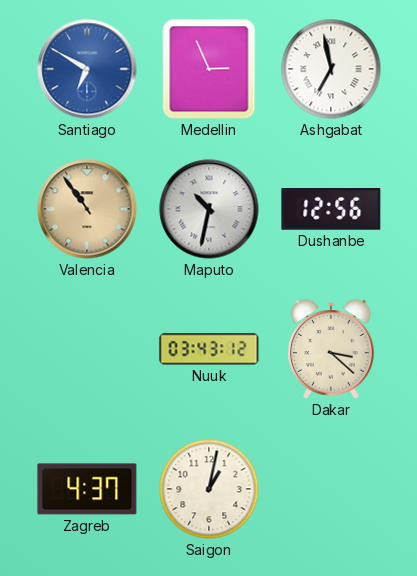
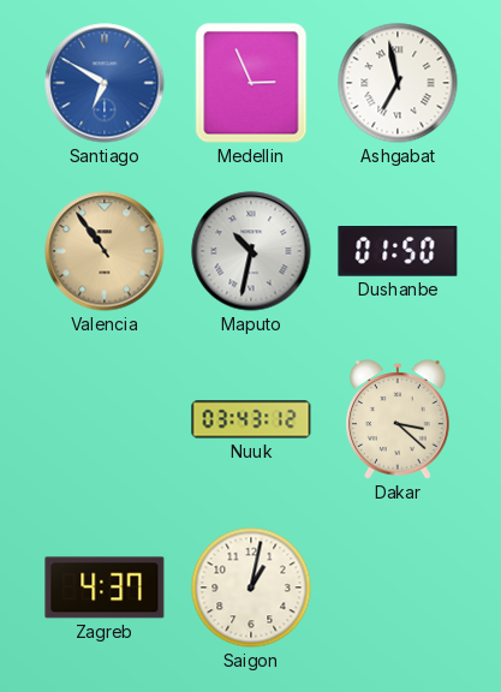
Dushanbe: 12:56 -> 01:50
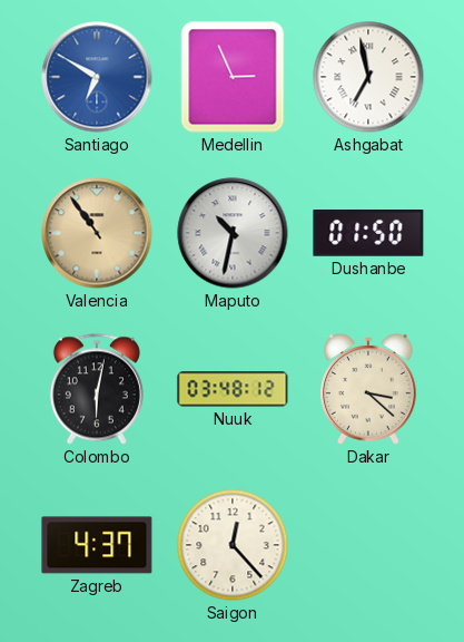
Colombo: none -> 6:02
Nuuk: 03:43 -> 03:48
Saigon: 1:02 -> 12:23
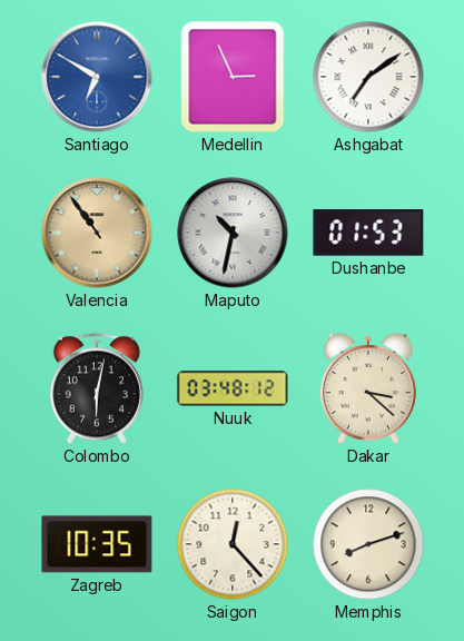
Ashgabat: 6:58 -> 7:09
Dushanbe: 01:50 -> 01:53
Zagreb: 4:37 -> 10:35
Memphis: none -> 8:12
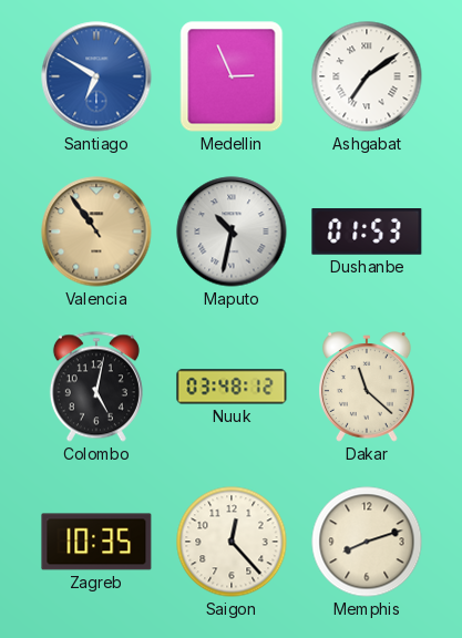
Colombo: 6:02 -> 5:02
Dakar: 3:22 -> 11:22
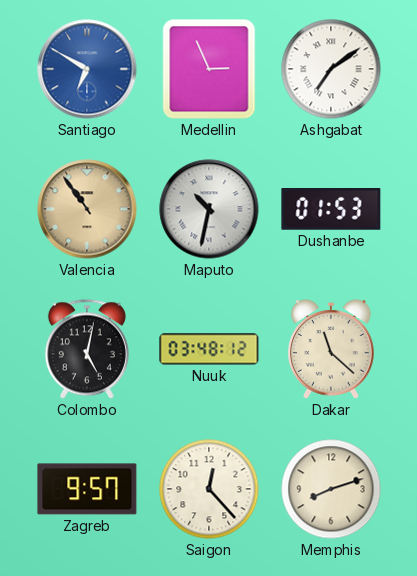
Zagreb: 10:35 -> 9:57
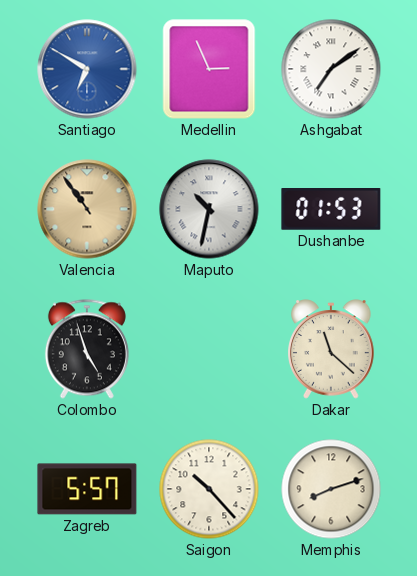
Colombo: 5:02 -> 4:57
Nuuk: 03:48 -> none
Zagreb: 9:57 -> 5:57
Saigon: 12:23 -> 10:23
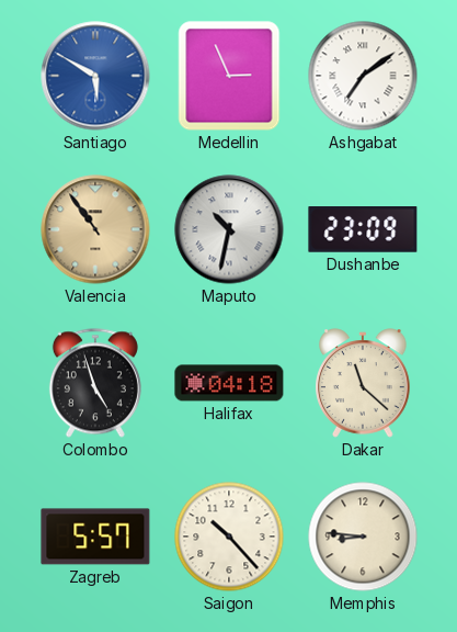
Santiago: 6:50 -> 5:50
Dushanbe: 01:53 -> 23:09
Halifax: none -> 04:18
Memphis: 8:12 -> 8:46
